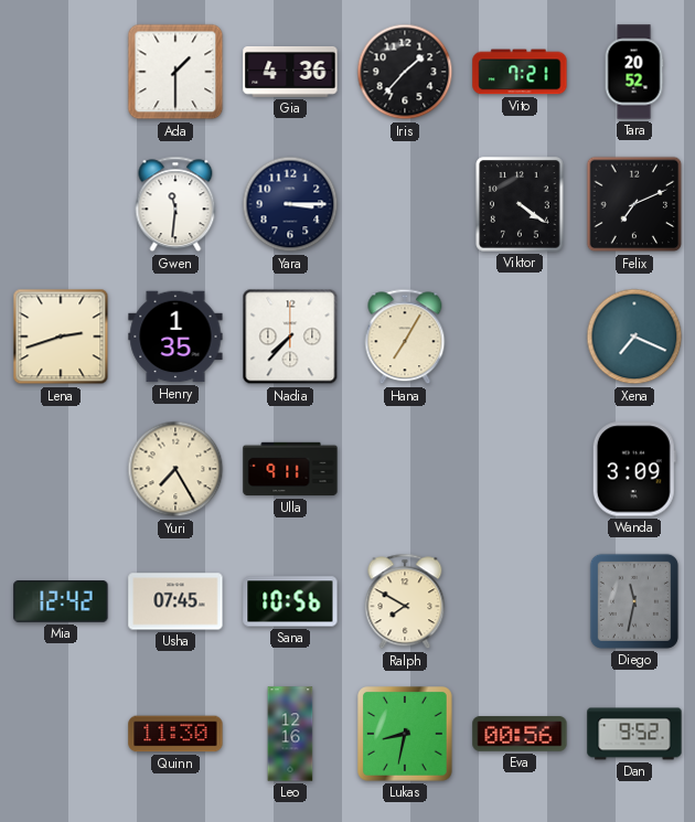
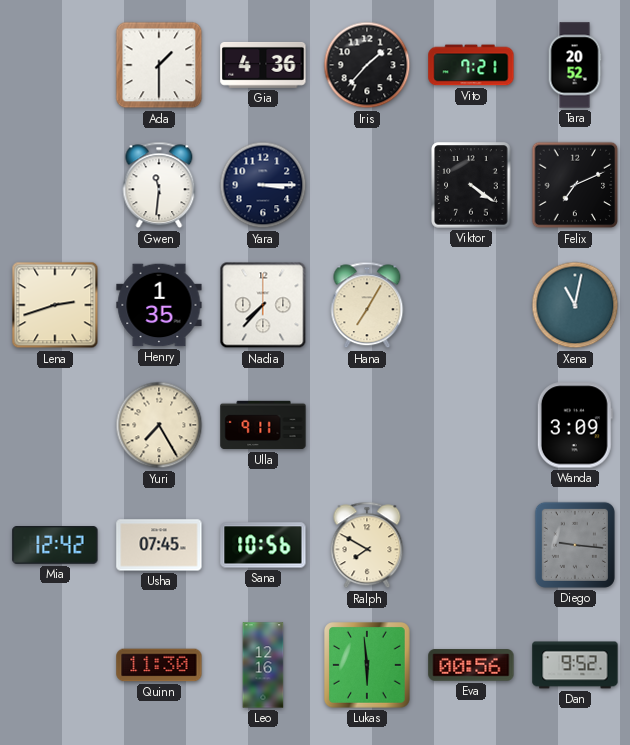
Xena: 7:19 -> 11:02
Diego: 11:32 -> 9:16
Lukas: 8:32 -> 5:59
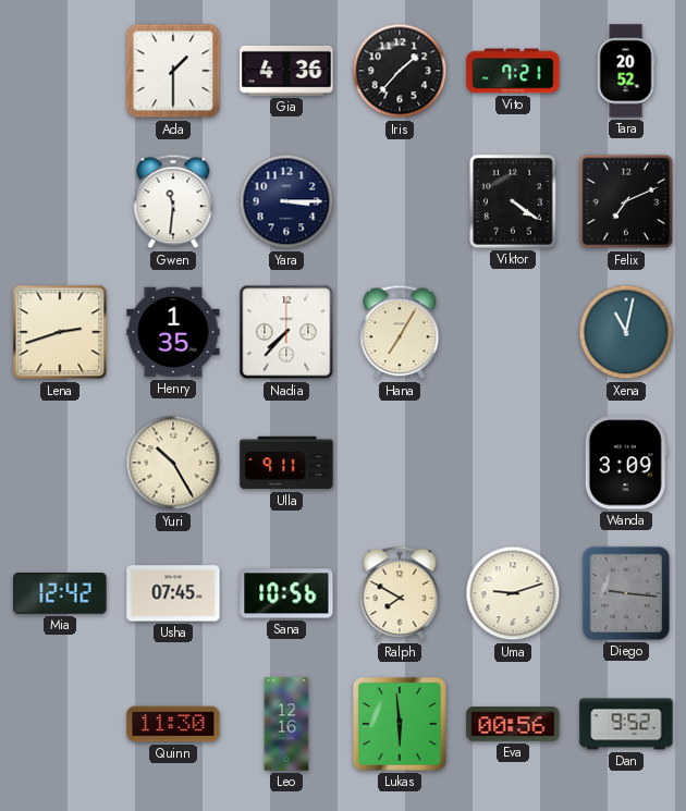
Yuri: 7:25 -> 10:25
Uma: none -> 9:12
